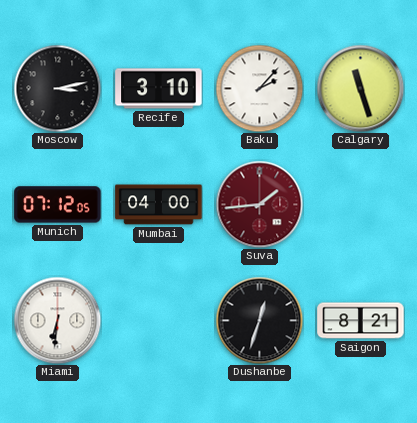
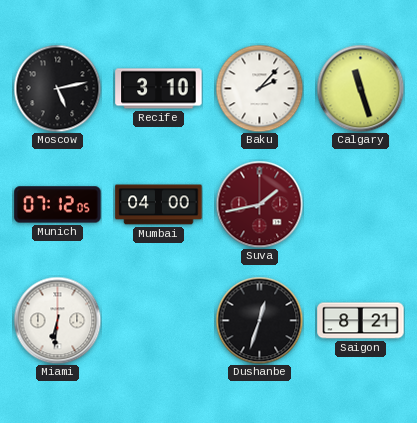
Moscow: 3:13 -> 5:13
Suva: 1:44 -> 1:43
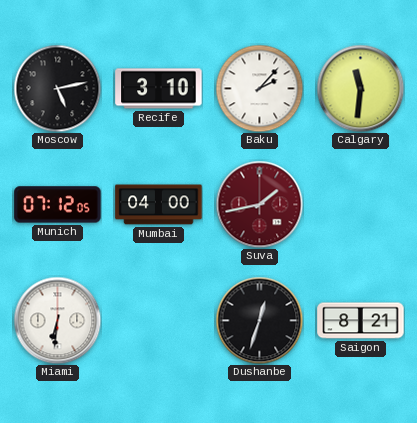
Calgary: 11:27 -> 11:31
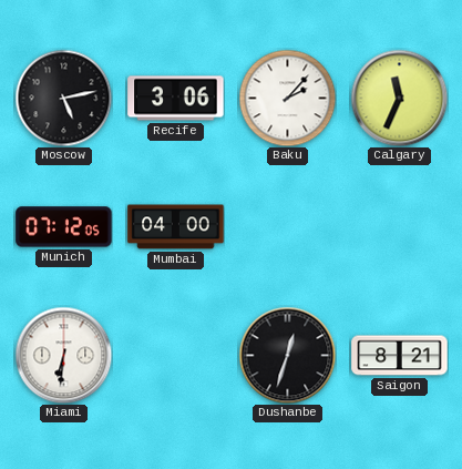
Recife: 3:10 -> 3:06
Calgary: 11:31 -> 11:34
Suva: 1:43 -> none
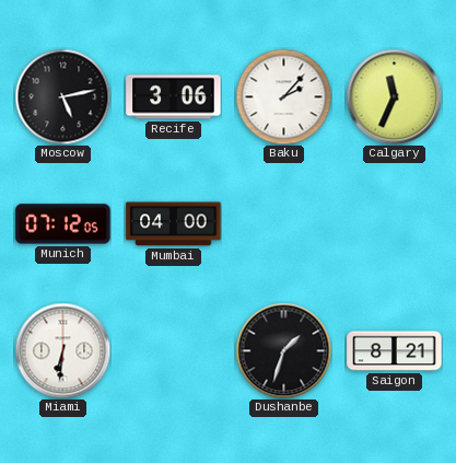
Dushanbe: 12:33 -> 1:33
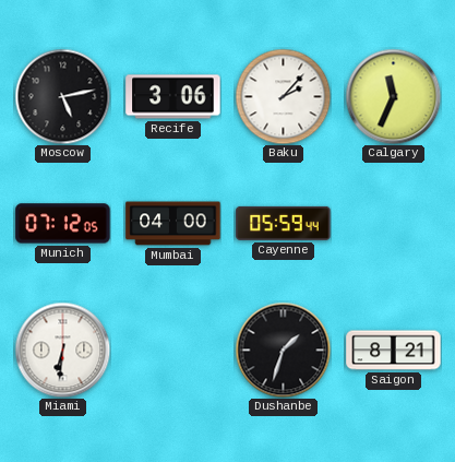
Cayenne: none -> 05:59
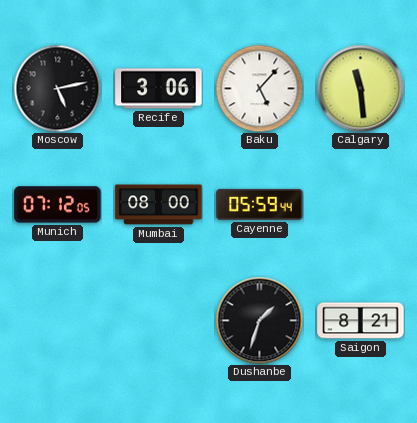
Baku: 2:07 -> 5:07
Calgary: 11:34 -> 11:29
Mumbai: 04:00 -> 08:00
Miami: 6:31 -> none
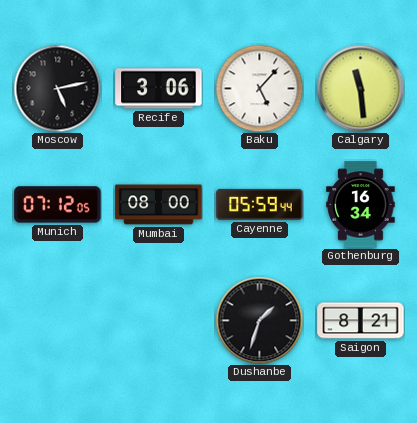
Gothenburg: none -> 16:34
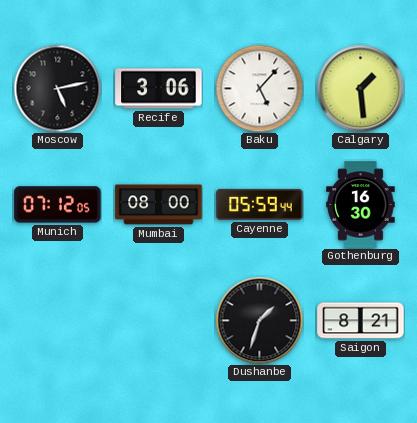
Calgary: 11:29 -> 1:29
Gothenburg: 16:34 -> 16:30
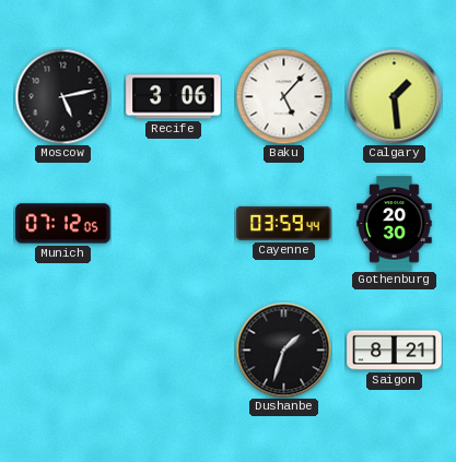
Mumbai: 08:00 -> none
Cayenne: 05:59 -> 03:59
Gothenburg: 16:30 -> 20:30
